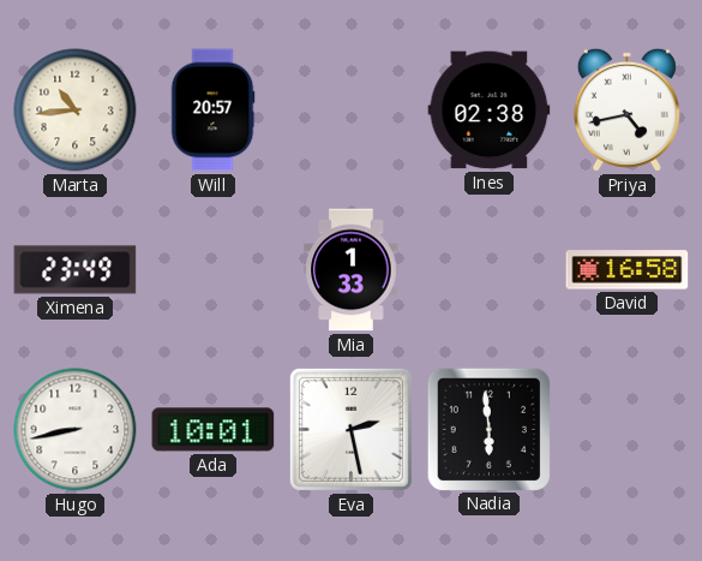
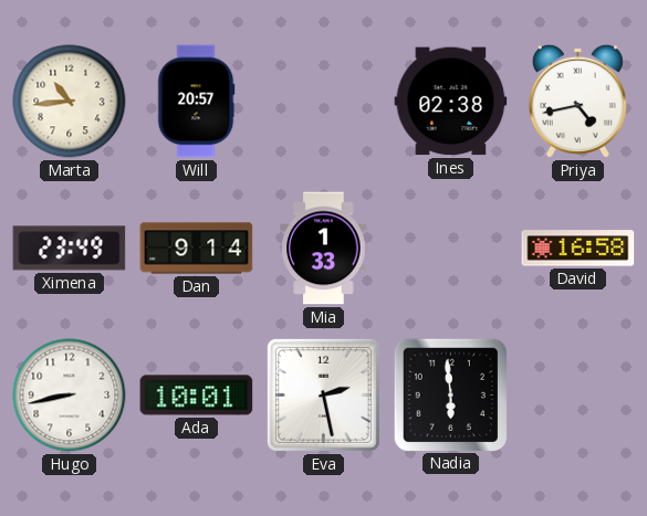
Dan: none -> 9:14
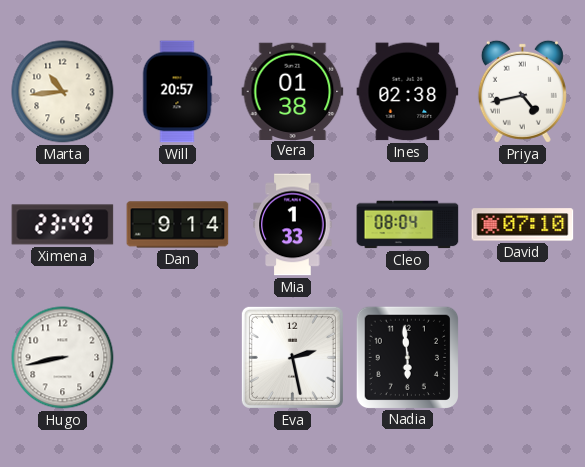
Vera: none -> 01:38
Cleo: none -> 08:04
David: 16:58 -> 07:10
Ada: 10:01 -> none
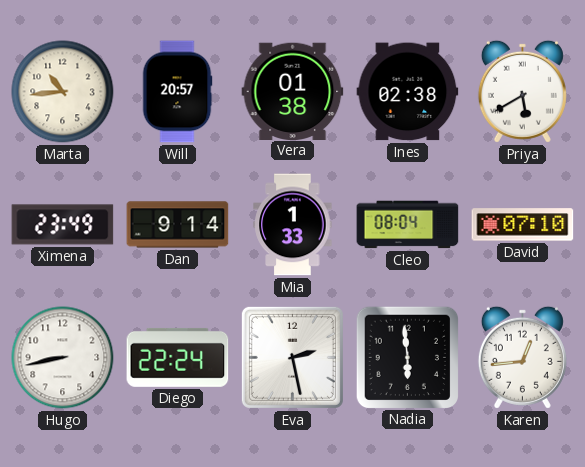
Priya: 4:43 -> 5:40
Diego: none -> 22:24
Karen: none -> 12:44
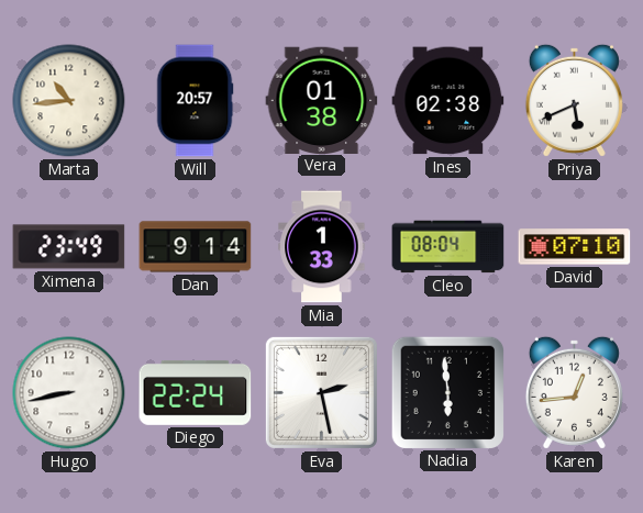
Priya: 5:40 -> 5:41
